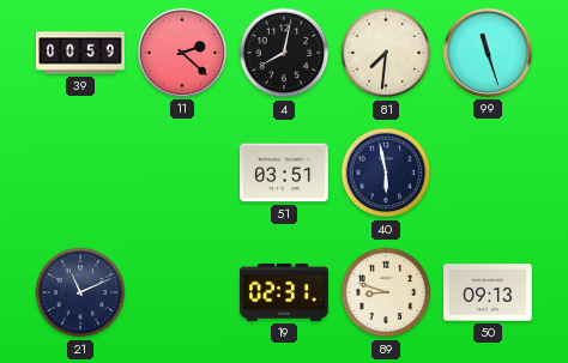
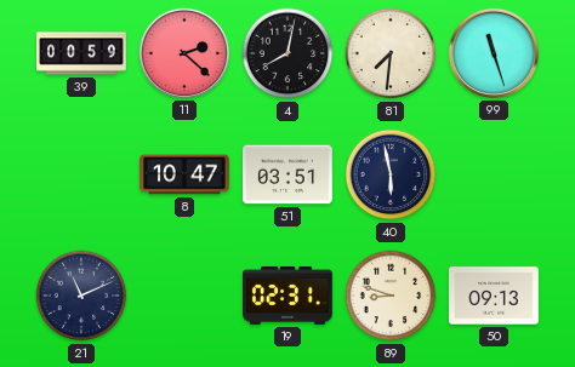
8: none -> 10:47
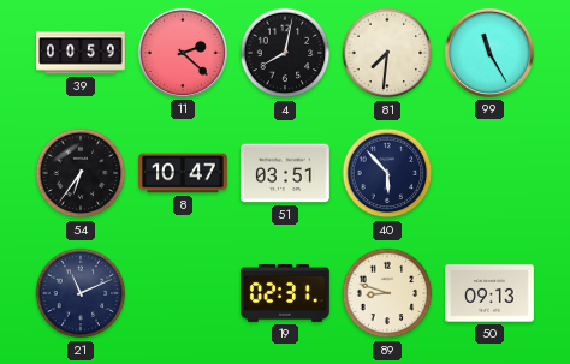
99: 11:27 -> 11:25
54: none -> 6:36
40: 5:58 -> 5:53
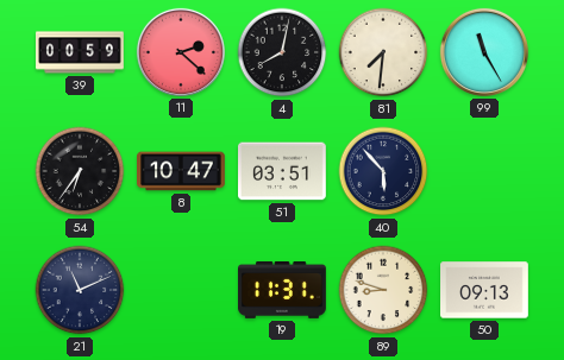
19: 02:31 -> 11:31
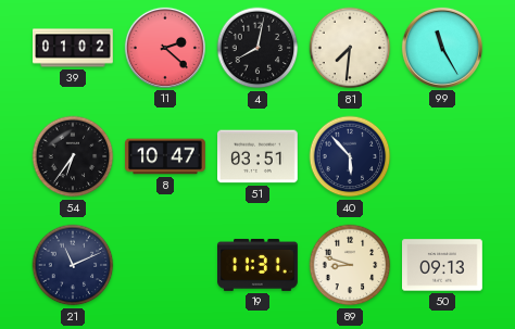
39: 00:59 -> 01:02
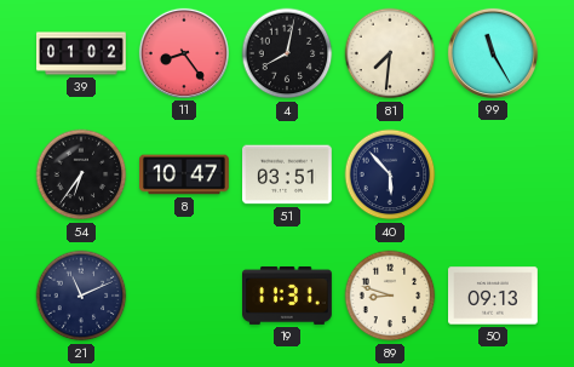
11: 2:22 -> 8:24
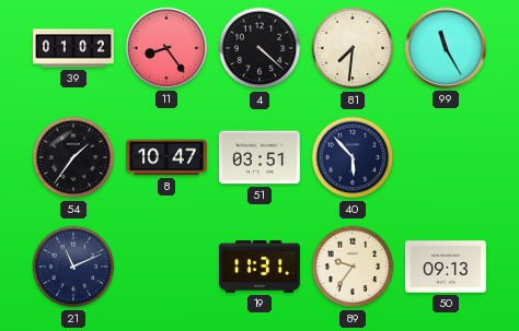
4: 8:02 -> 4:22
54: 6:36 -> 1:36
89: 8:48 -> 9:36
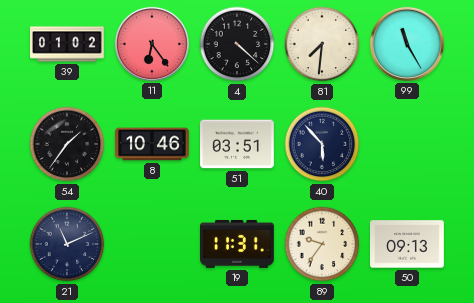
11: 8:24 -> 6:24
8: 10:47 -> 10:46
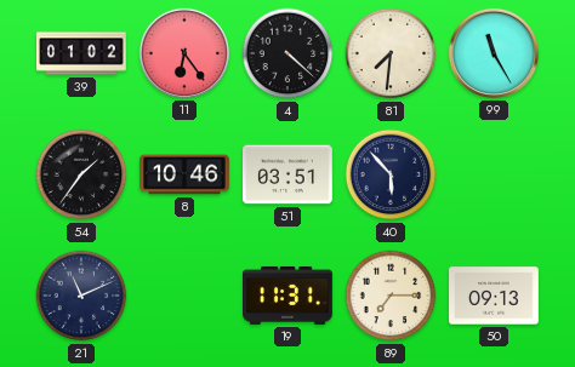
89: 9:36 -> 7:15
